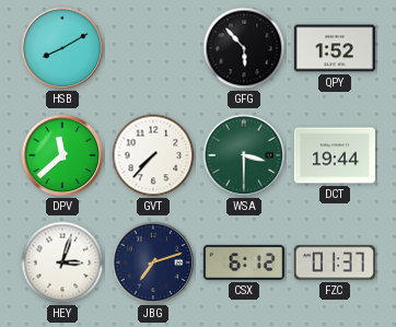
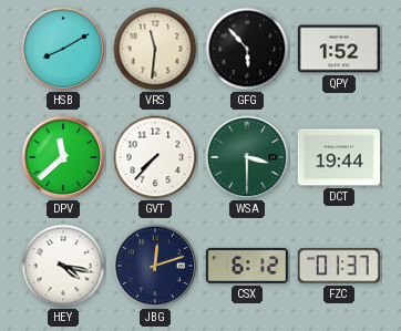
VRS: none -> 11:31
HEY: 3:03 -> 4:17
JBG: 7:12 -> 12:12
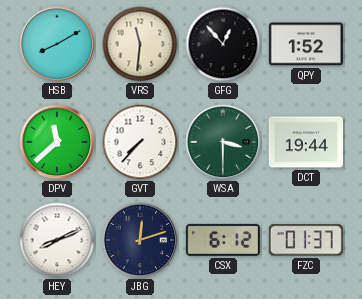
GFG: 5:53 -> 12:53
HEY: 4:17 -> 8:11
